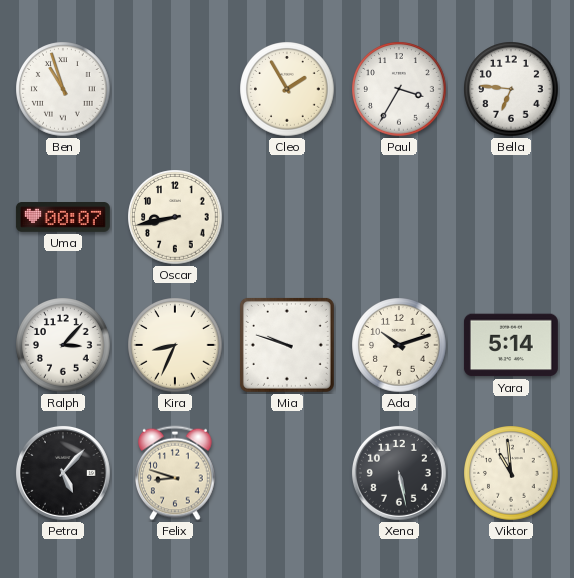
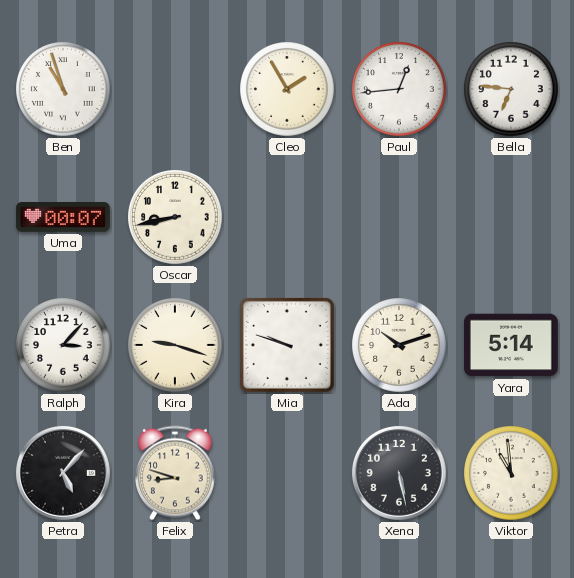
Paul: 3:35 -> 12:44
Kira: 8:34 -> 9:18
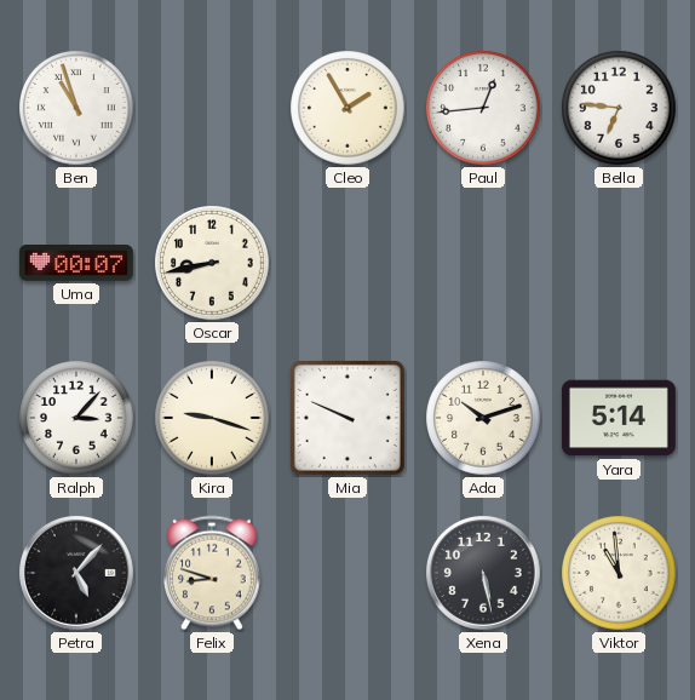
Mia: 9:48 -> 9:49
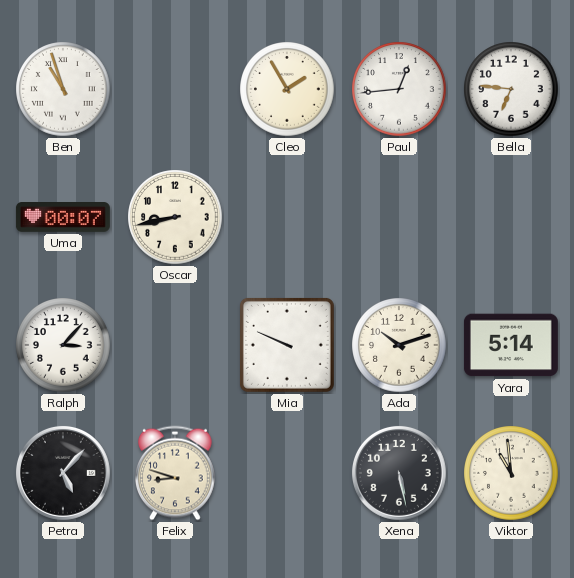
Kira: 9:18 -> none
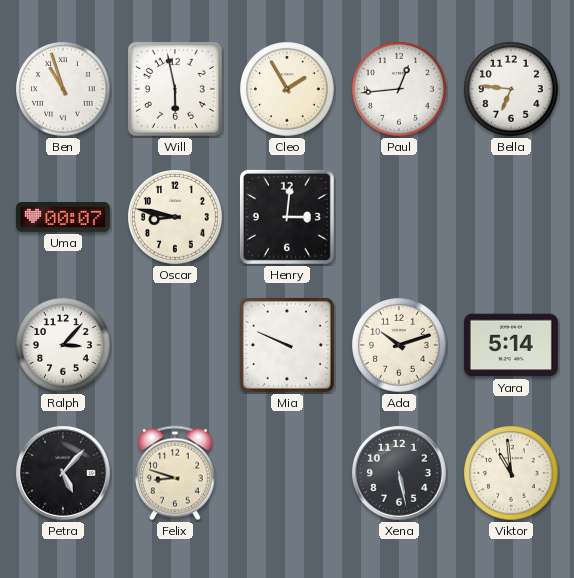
Will: none -> 5:58
Oscar: 8:43 -> 8:47
Henry: none -> 3:01
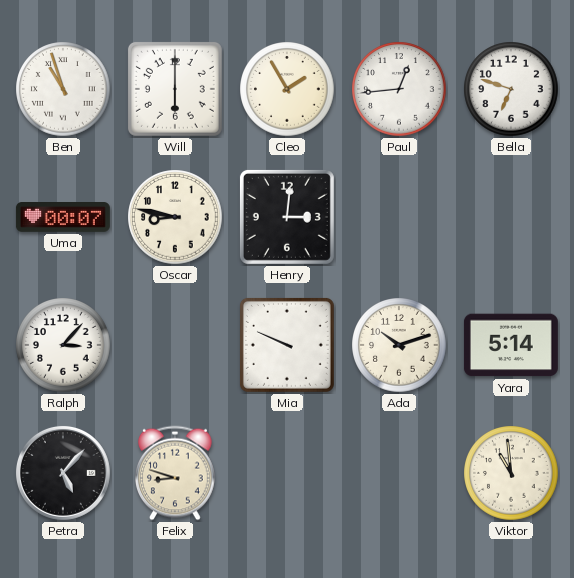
Will: 5:58 -> 6:00
Bella: 6:46 -> 6:48
Xena: 5:28 -> none
